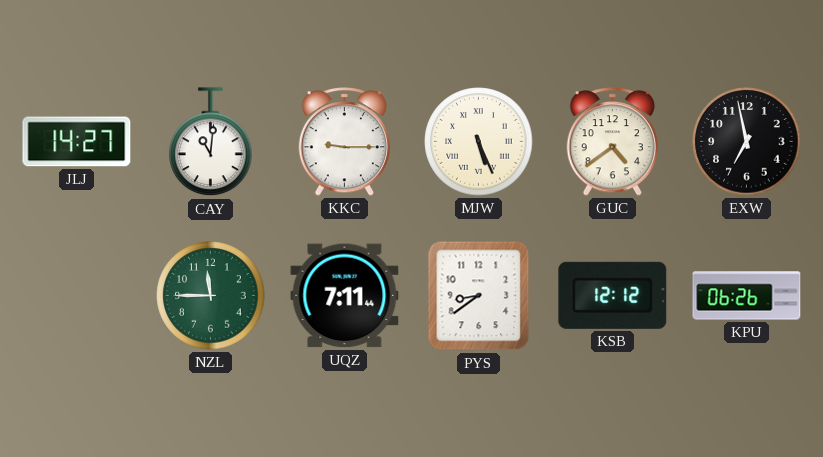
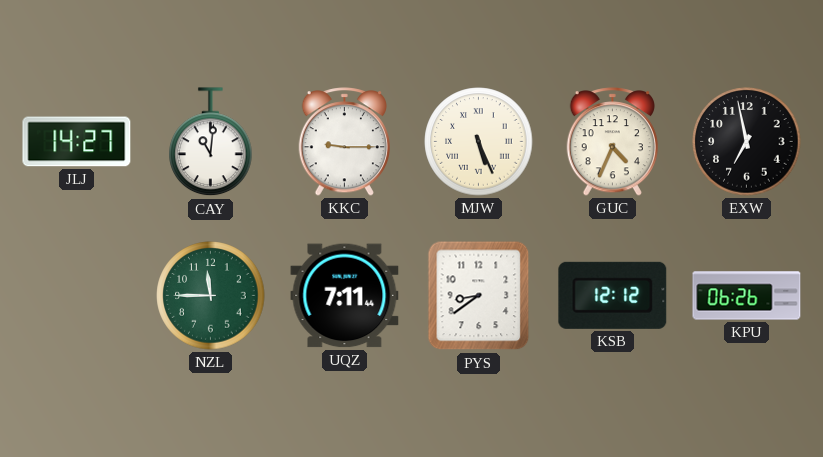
GUC: 4:39 -> 4:34
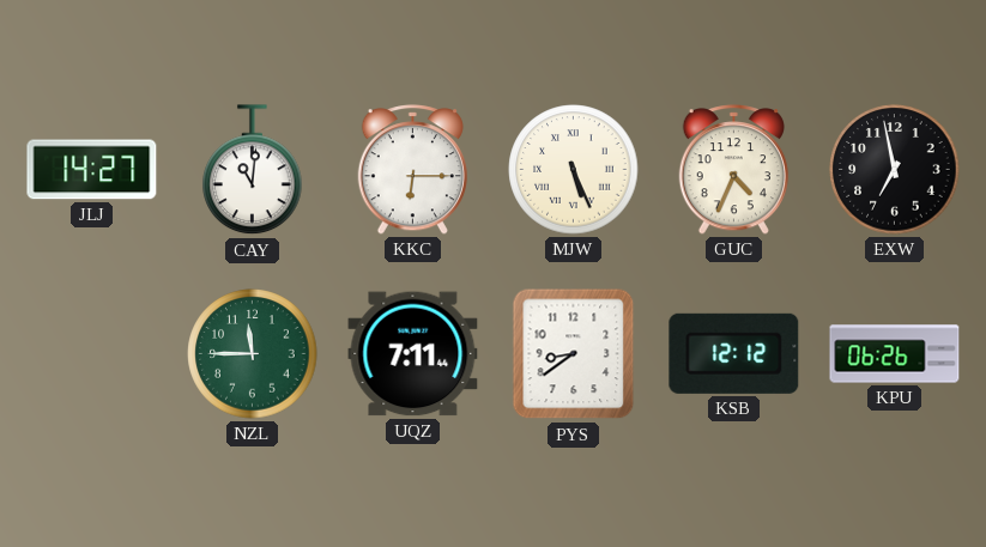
KKC: 9:15 -> 6:15
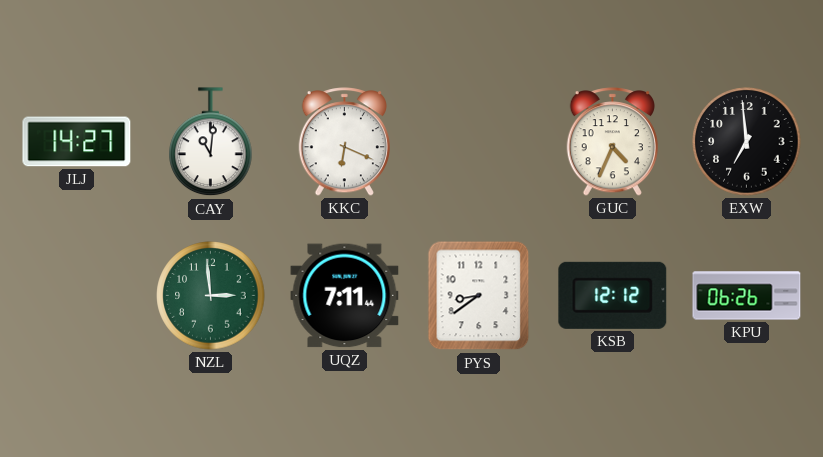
KKC: 6:15 -> 6:19
MJW: 5:26 -> none
EXW: 6:58 -> 6:59
NZL: 11:45 -> 2:59
